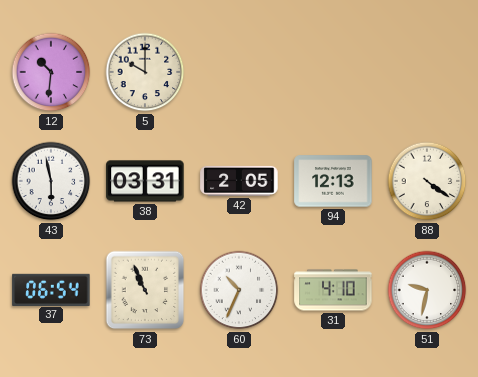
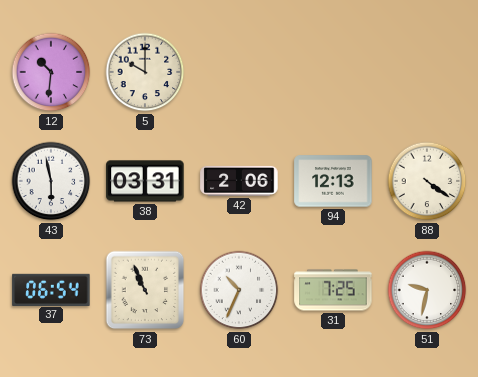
42: 2:05 -> 2:06
31: 4:10 -> 7:25
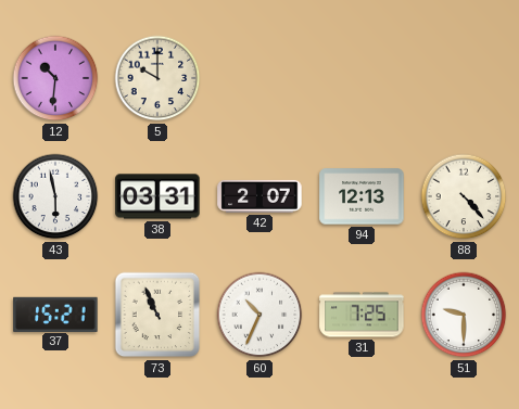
42: 2:06 -> 2:07
88: 4:21 -> 4:23
37: 06:54 -> 15:21
51: 9:32 -> 9:30
